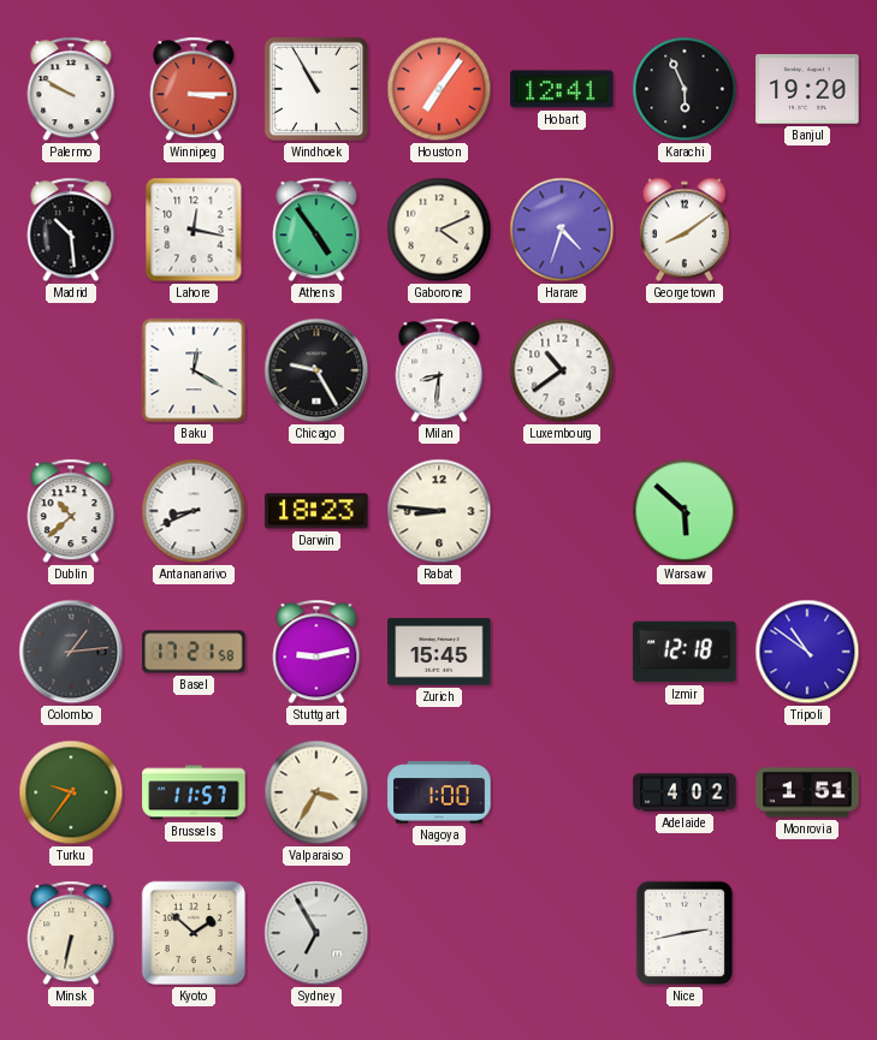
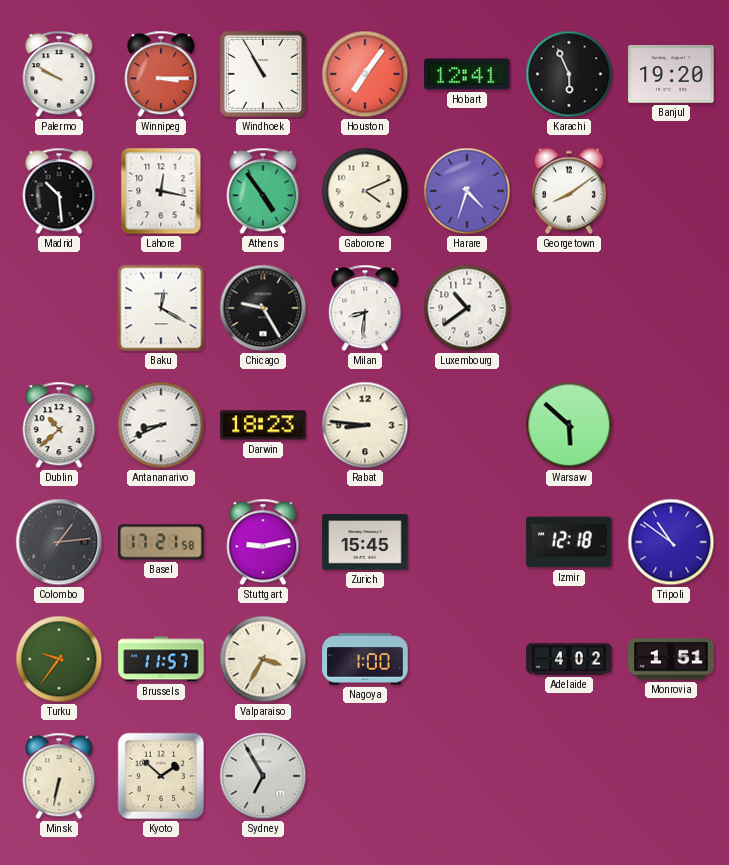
Nice: 2:43 -> none
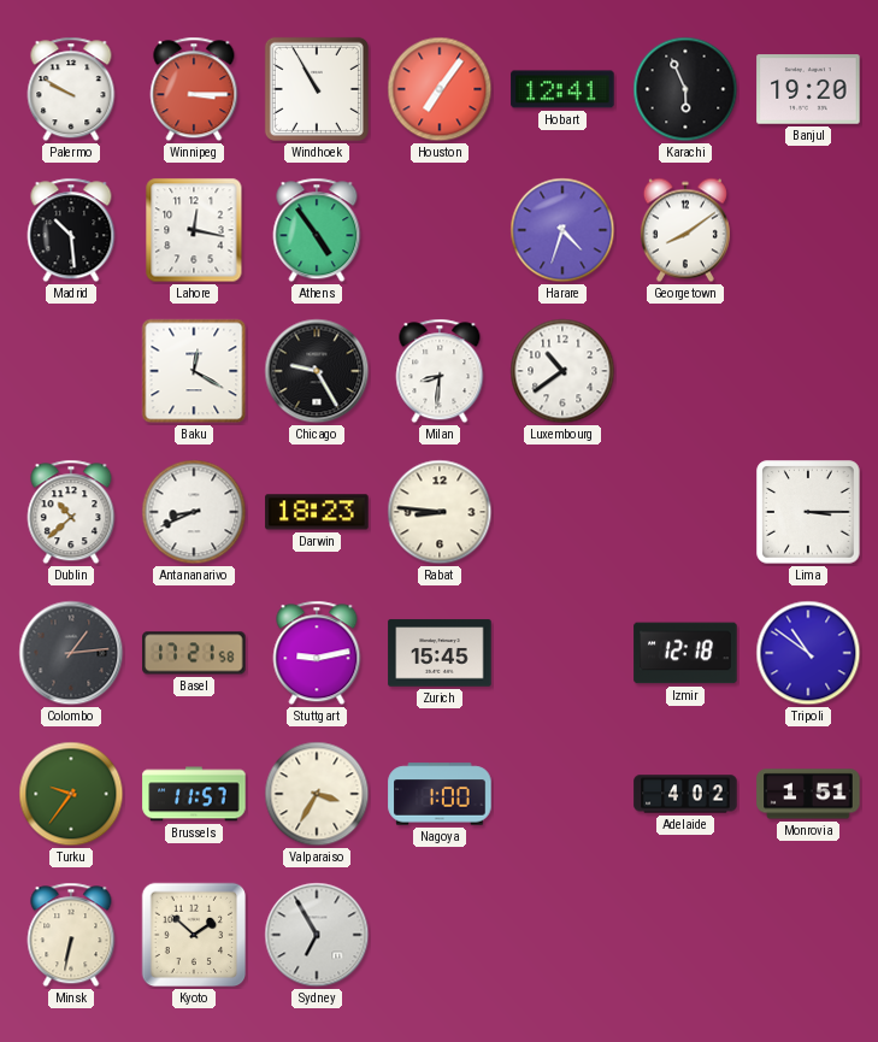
Gaborone: 4:11 -> none
Warsaw: 5:52 -> none
Lima: none -> 3:15
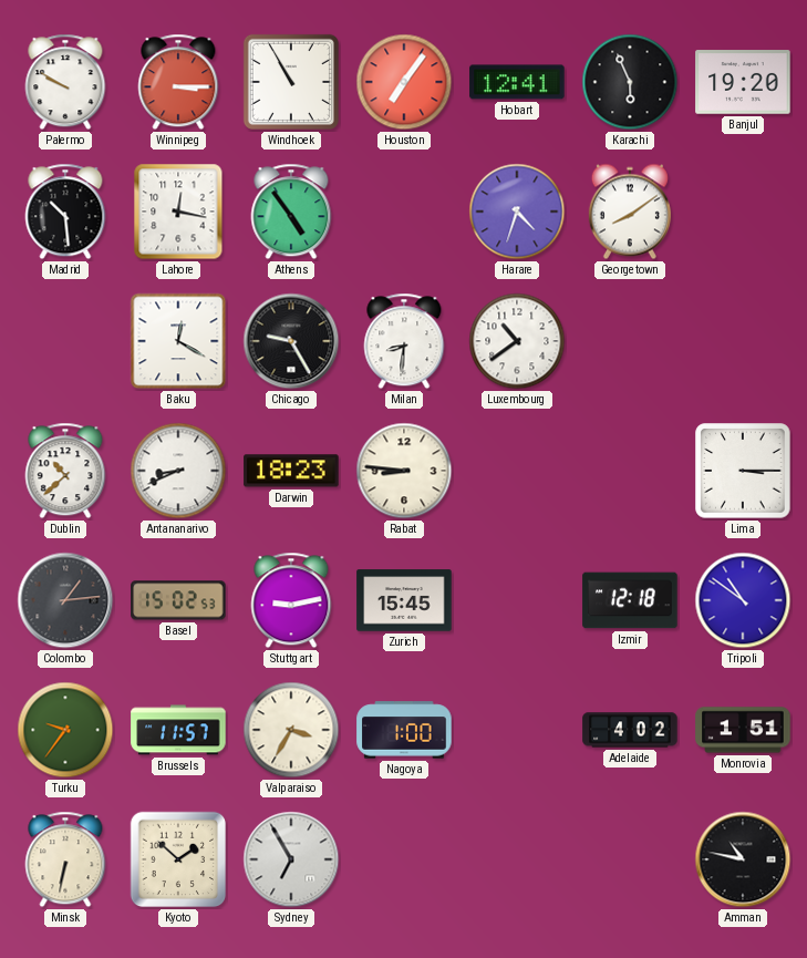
Basel: 17:21 -> 15:02
Amman: none -> 10:47
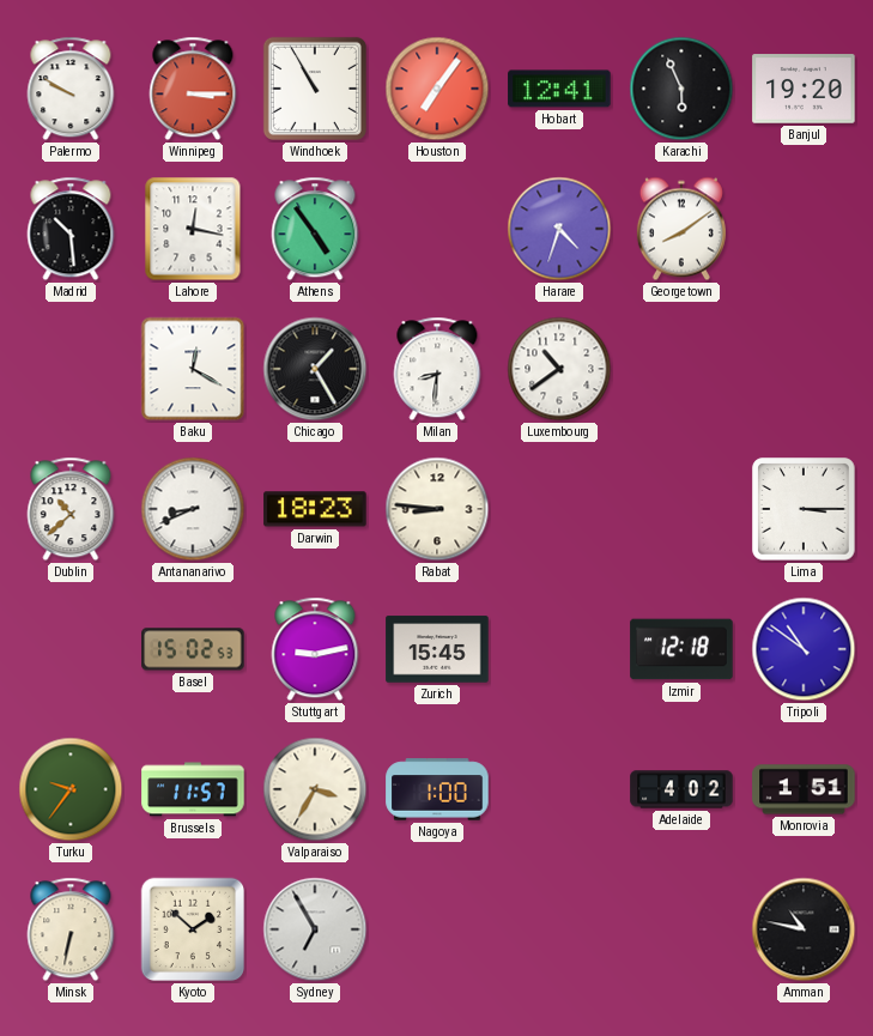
Chicago: 9:25 -> 1:25
Colombo: 1:14 -> none
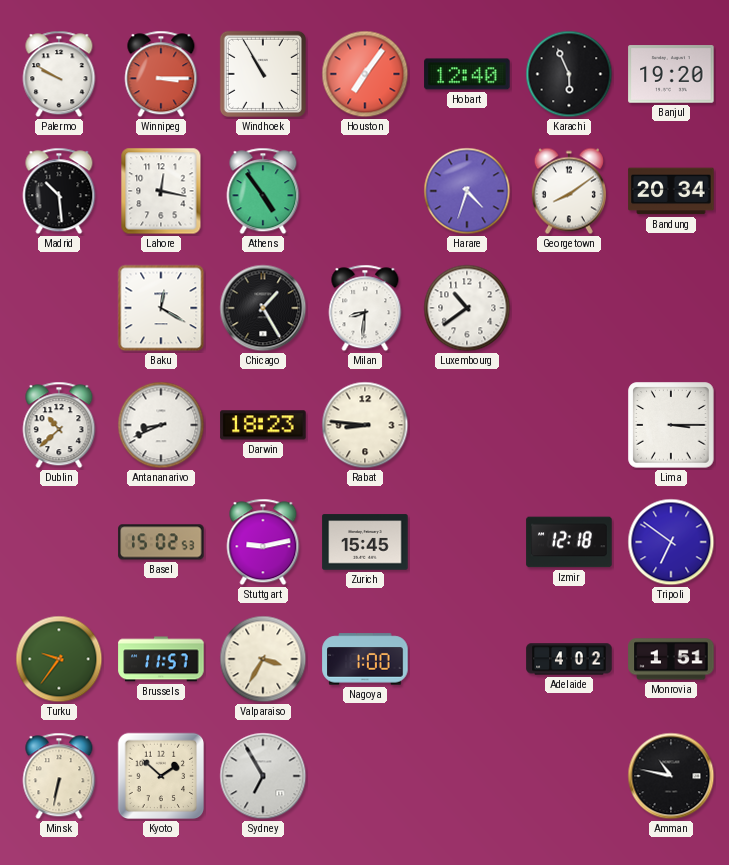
Hobart: 12:41 -> 12:40
Bandung: none -> 20:34
Tripoli: 10:51 -> 6:51
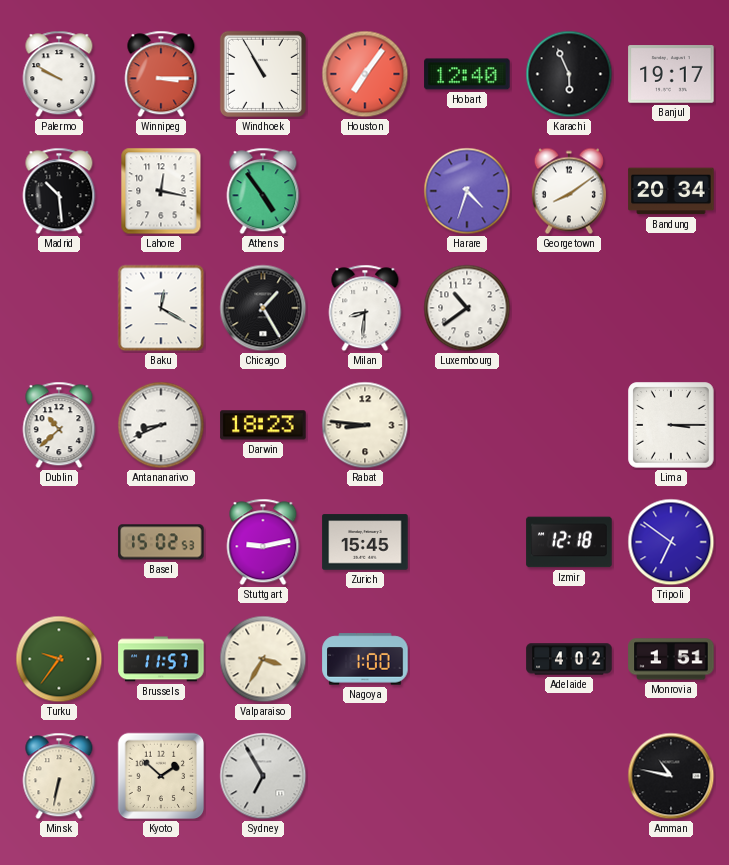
Banjul: 19:20 -> 19:17
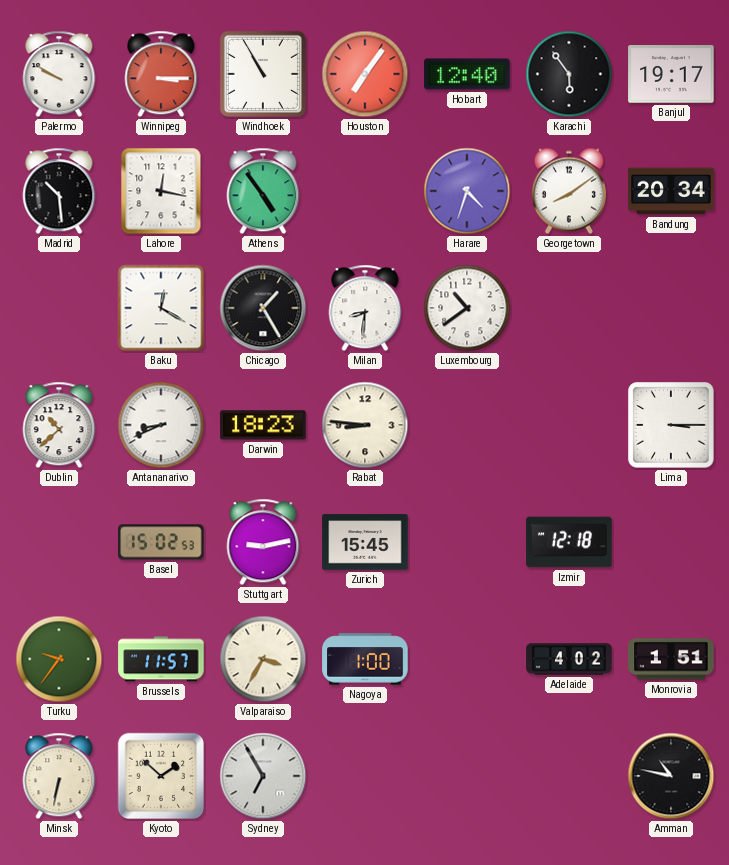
Karachi: 5:56 -> 5:54
Tripoli: 6:51 -> none
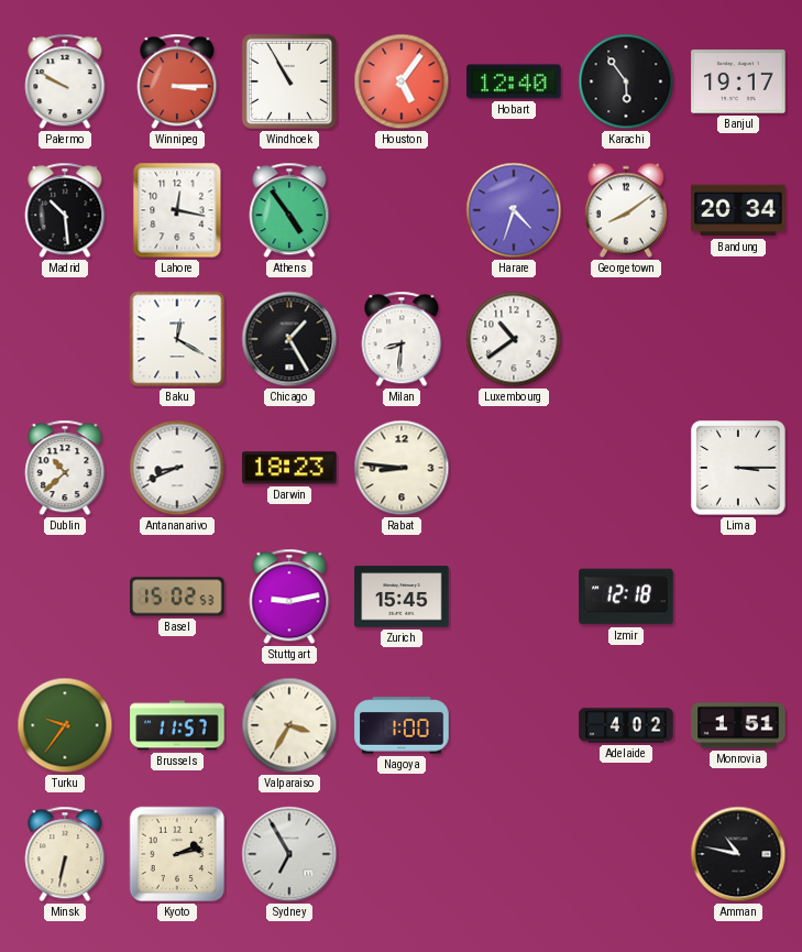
Houston: 7:06 -> 5:06
Kyoto: 1:52 -> 2:13
